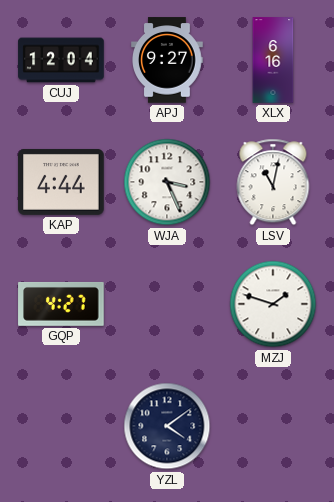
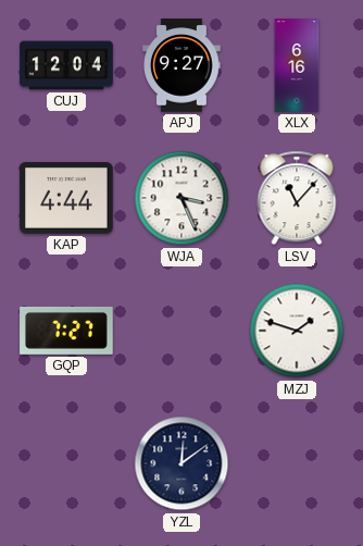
LSV: 11:02 -> 11:07
GQP: 4:27 -> 7:27
YZL: 4:09 -> 12:09
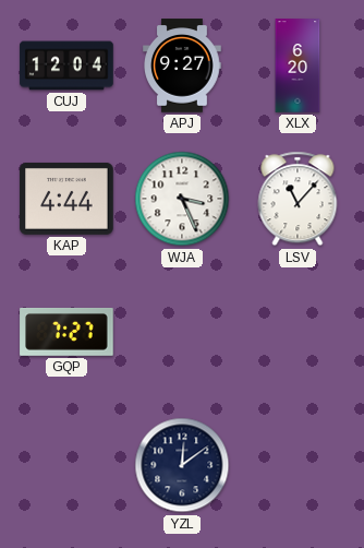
XLX: 6:16 -> 6:20
MZJ: 1:48 -> none
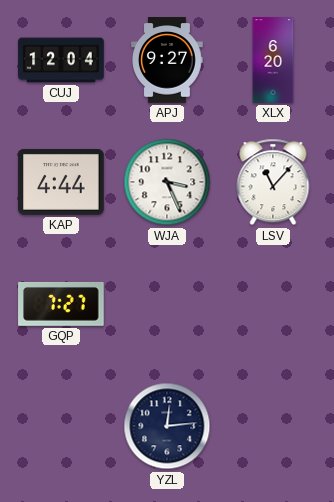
YZL: 12:09 -> 12:14
